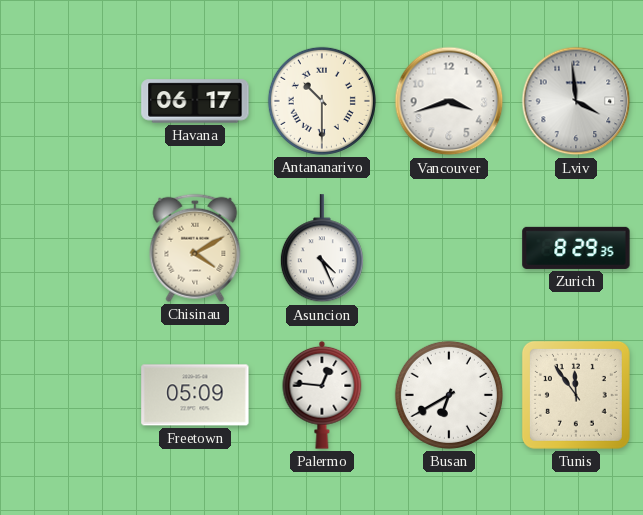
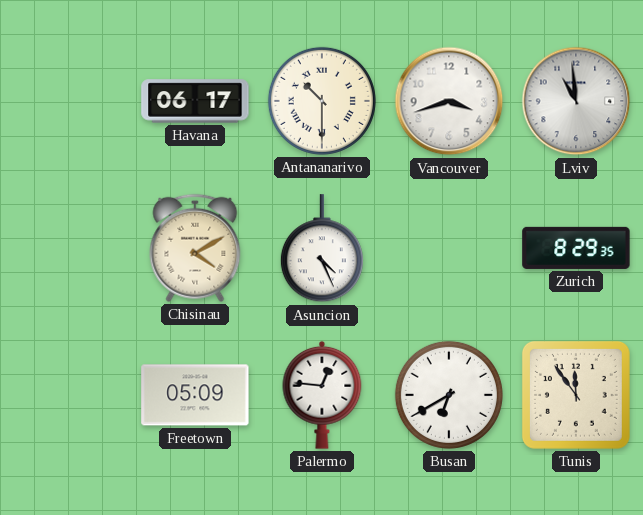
Lviv: 3:59 -> 10:59
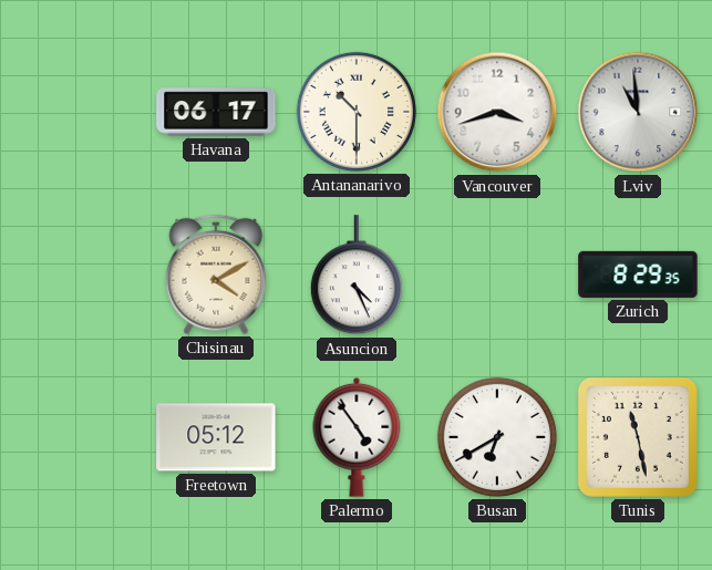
Freetown: 05:09 -> 05:12
Palermo: 12:46 -> 4:54
Tunis: 11:54 -> 11:28
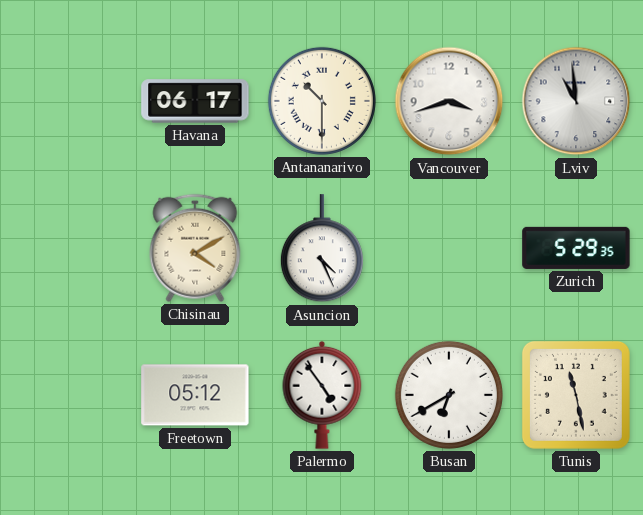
Zurich: 8:29 -> 5:29
